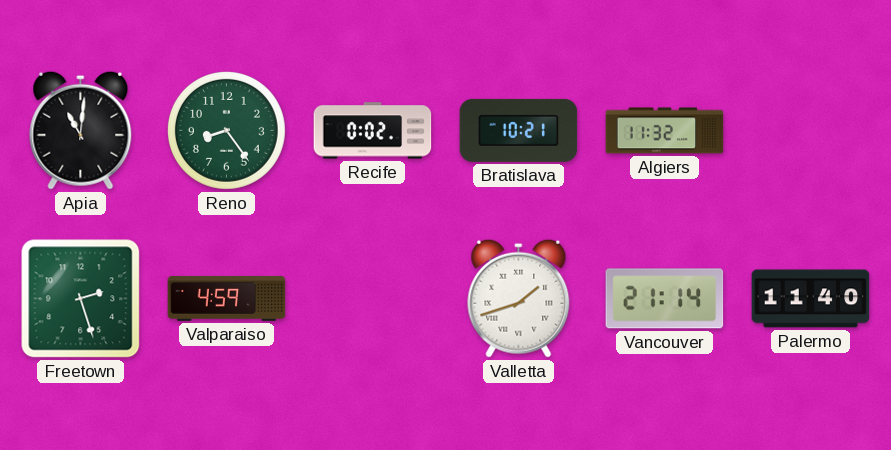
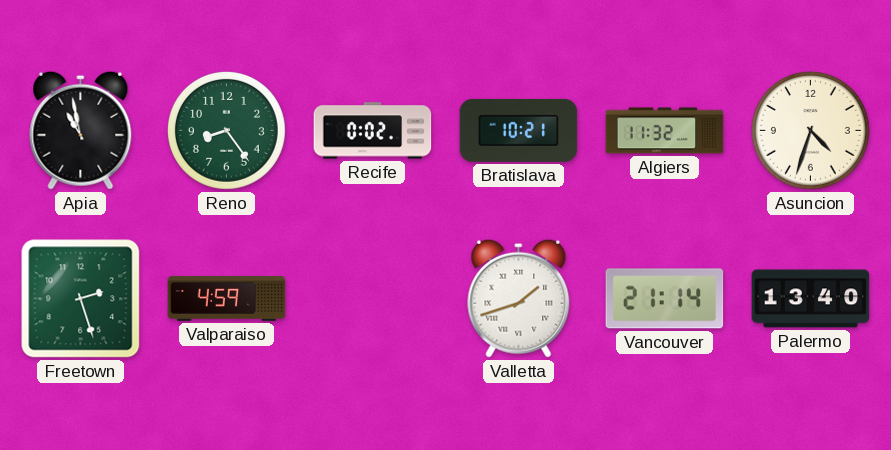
Apia: 11:01 -> 10:58
Asuncion: none -> 4:33
Palermo: 11:40 -> 13:40
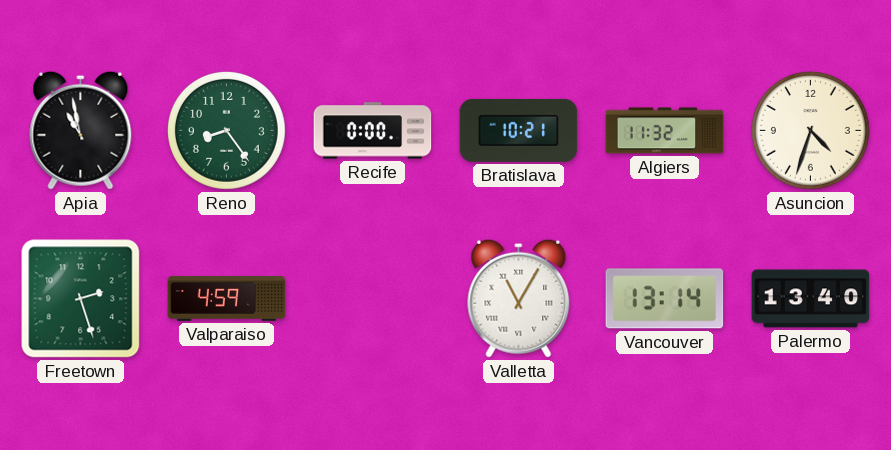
Recife: 0:02 -> 0:00
Valletta: 1:42 -> 11:05
Vancouver: 21:14 -> 13:14
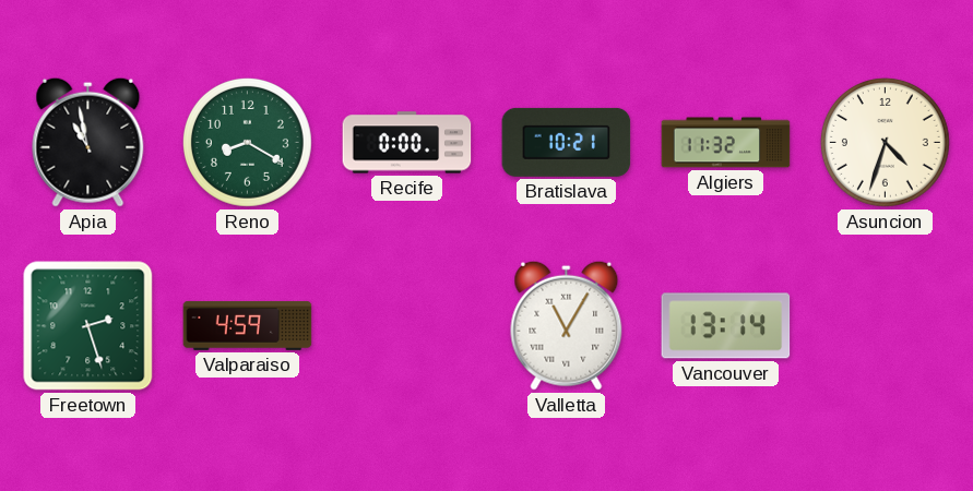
Reno: 8:24 -> 8:20
Palermo: 13:40 -> none
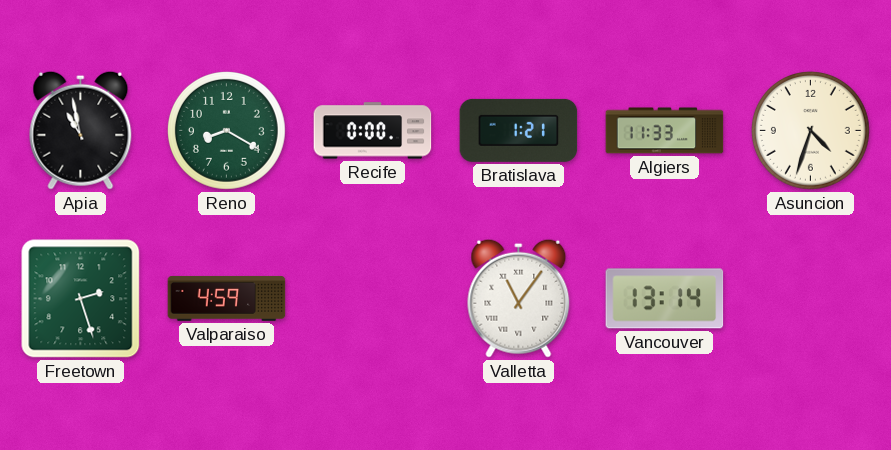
Bratislava: 10:21 -> 1:21
Algiers: 11:32 -> 11:33
Valletta: 11:05 -> 11:06
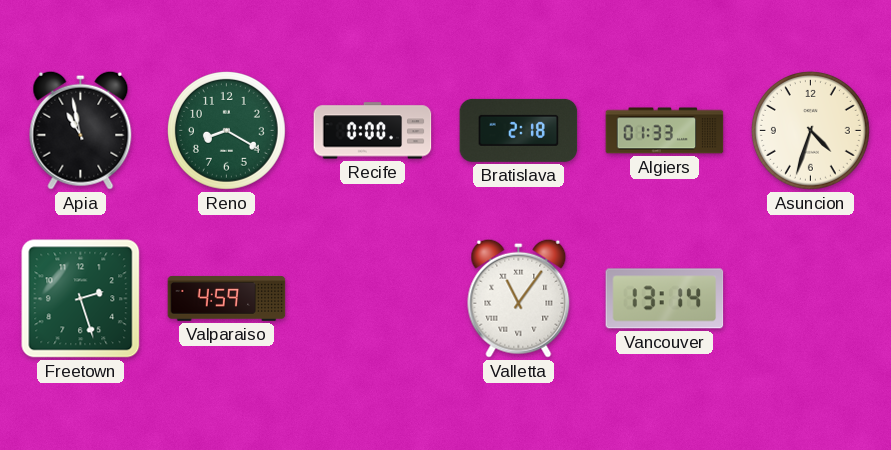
Bratislava: 1:21 -> 2:18
Algiers: 11:33 -> 01:33
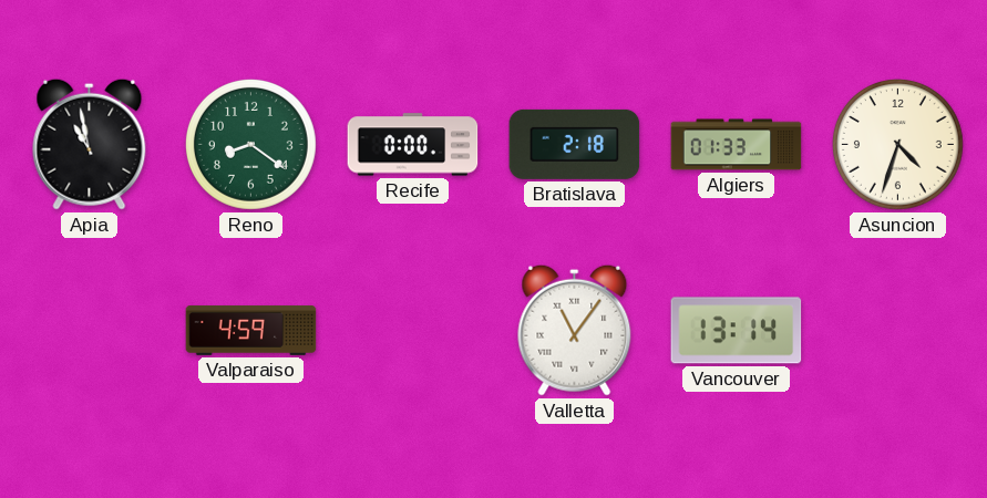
Reno: 8:20 -> 8:21
Freetown: 2:27 -> none
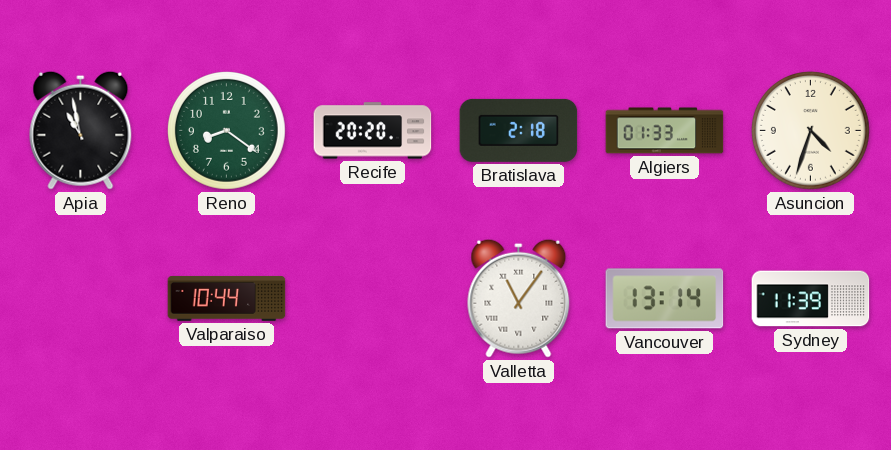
Recife: 0:00 -> 20:20
Valparaiso: 4:59 -> 10:44
Sydney: none -> 11:39
